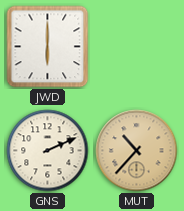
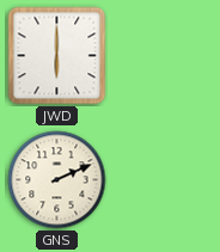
MUT: 10:37 -> none
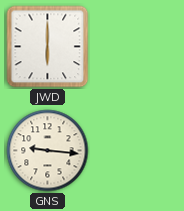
GNS: 2:11 -> 9:16
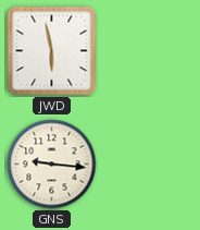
JWD: 6:00 -> 5:58
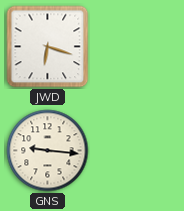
JWD: 5:58 -> 6:18
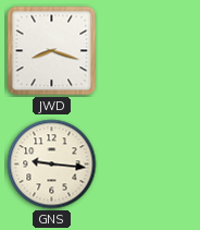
JWD: 6:18 -> 8:18
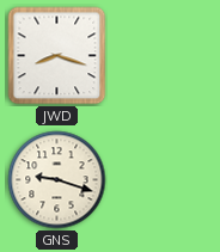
GNS: 9:16 -> 9:18
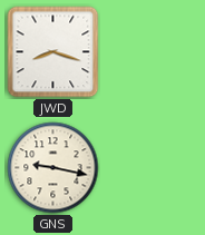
GNS: 9:18 -> 9:17
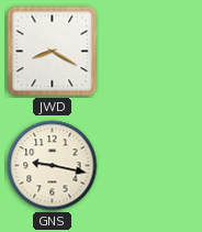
JWD: 8:18 -> 8:20
